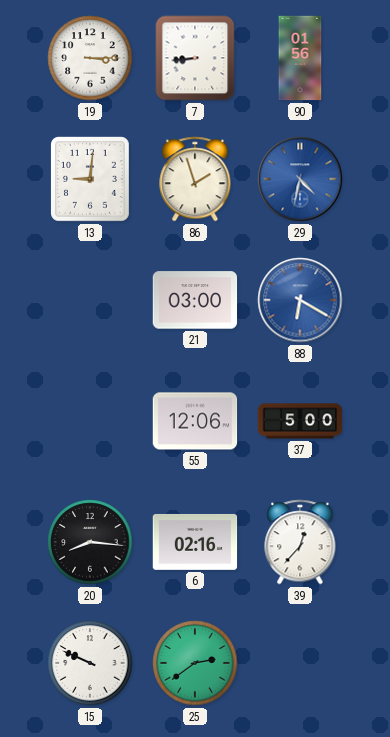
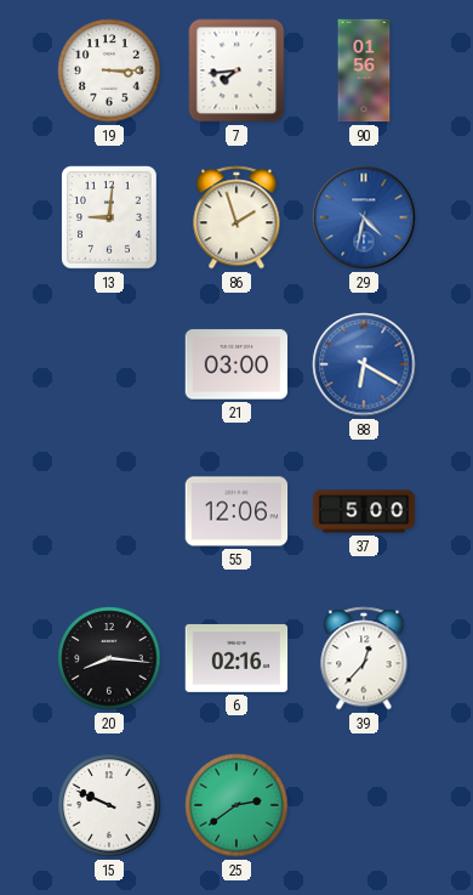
7: 8:44 -> 7:44
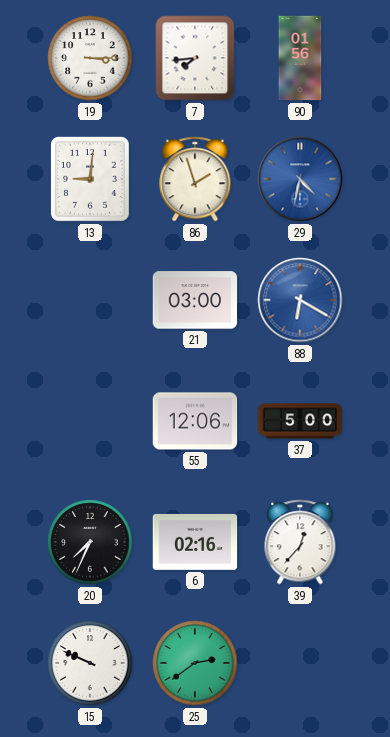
20: 8:16 -> 7:34
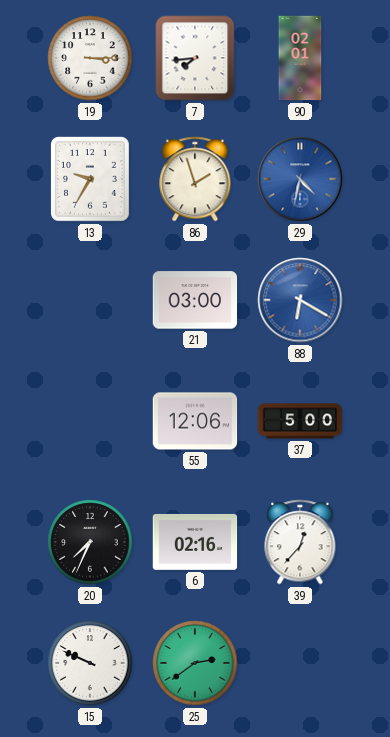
90: 01:56 -> 02:01
13: 9:01 -> 9:35
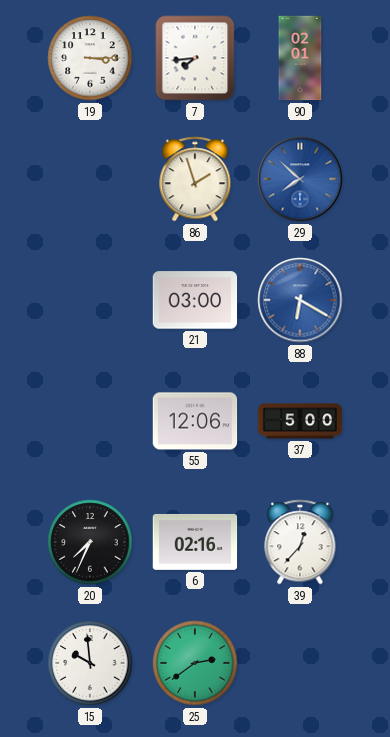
13: 9:35 -> none
29: 4:32 -> 7:52
15: 9:49 -> 9:59
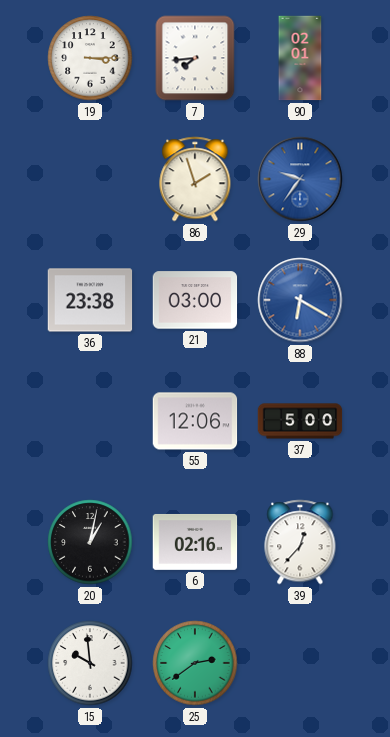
29: 7:52 -> 9:36
36: none -> 23:38
20: 7:34 -> 1:02
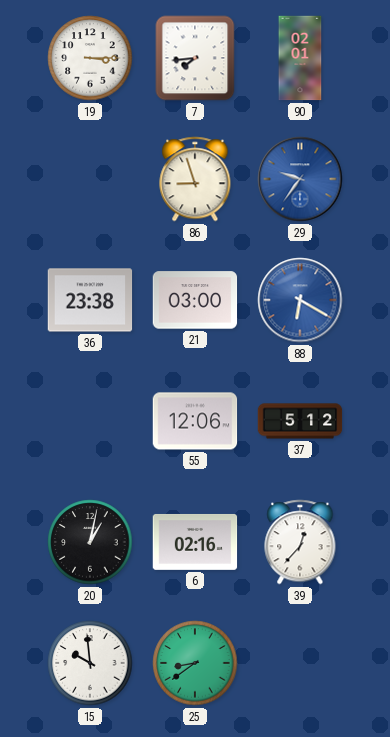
86: 1:57 -> 8:57
37: 5:00 -> 5:12
25: 2:39 -> 8:39
